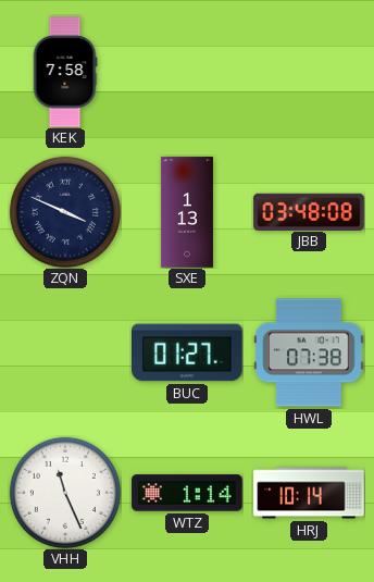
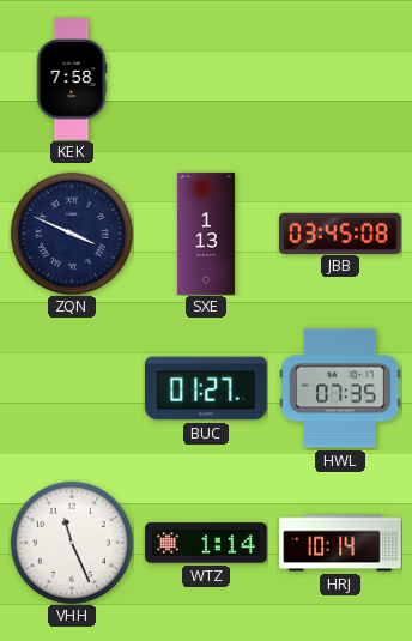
JBB: 03:48 -> 03:45
HWL: 07:38 -> 07:35
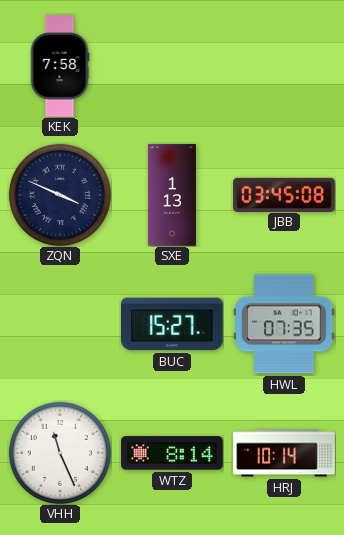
BUC: 01:27 -> 15:27
WTZ: 1:14 -> 8:14
